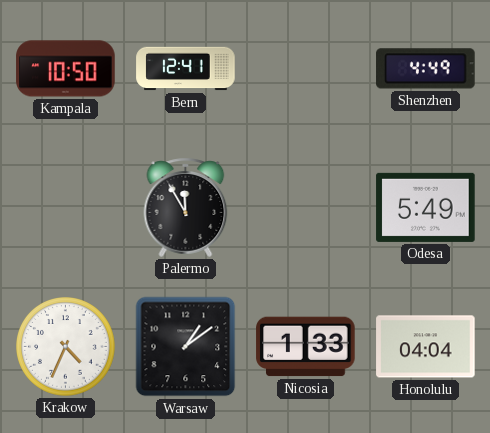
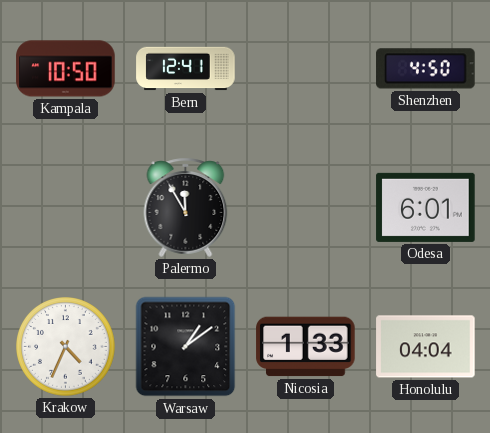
Shenzhen: 4:49 -> 4:50
Odesa: 5:49 -> 6:01
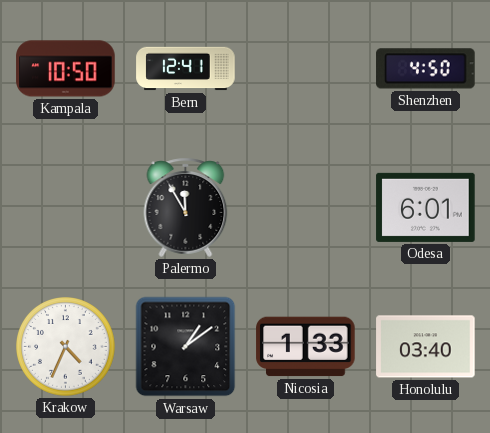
Honolulu: 04:04 -> 03:40
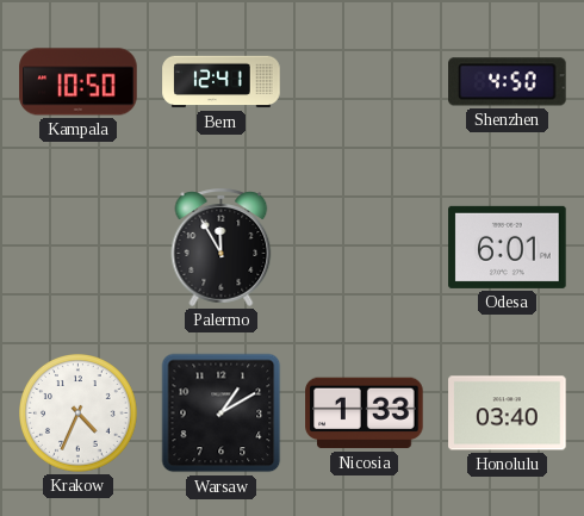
Warsaw: 1:09 -> 1:10
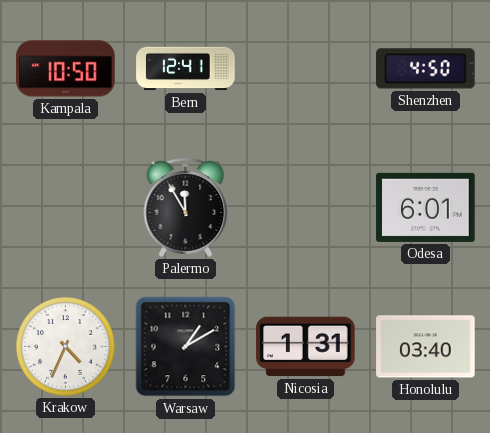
Nicosia: 1:33 -> 1:31
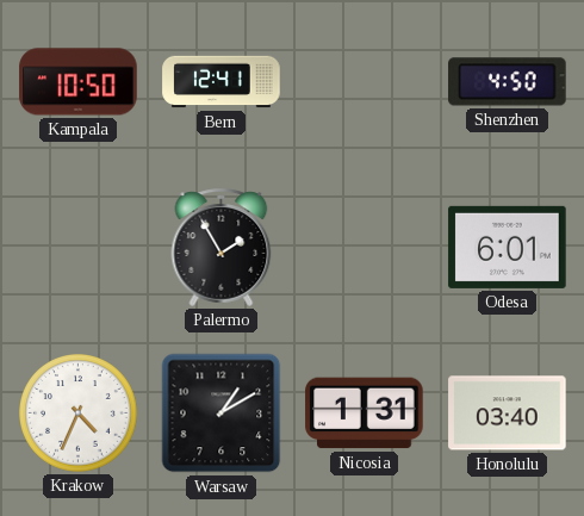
Palermo: 11:55 -> 1:55
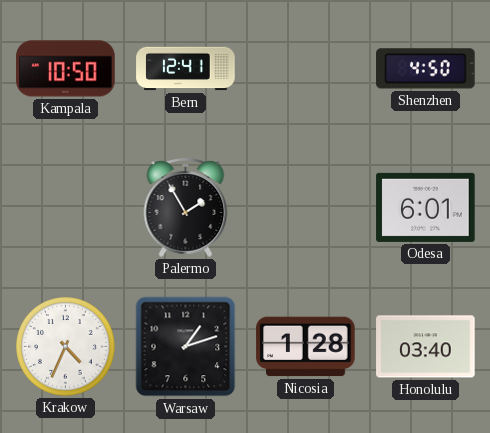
Warsaw: 1:10 -> 1:12
Nicosia: 1:31 -> 1:28
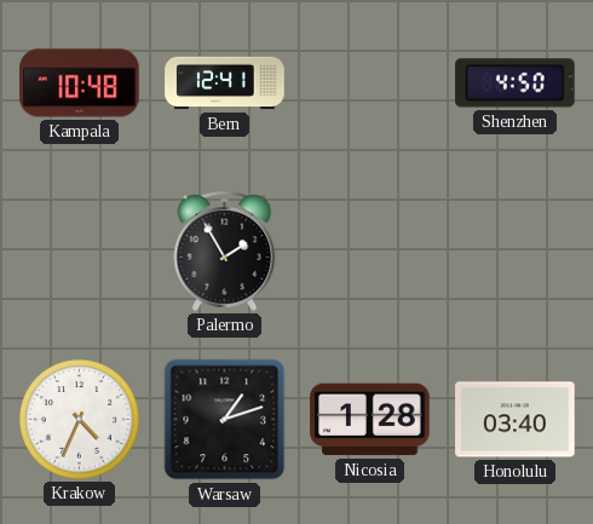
Kampala: 10:50 -> 10:48
Odesa: 6:01 -> none
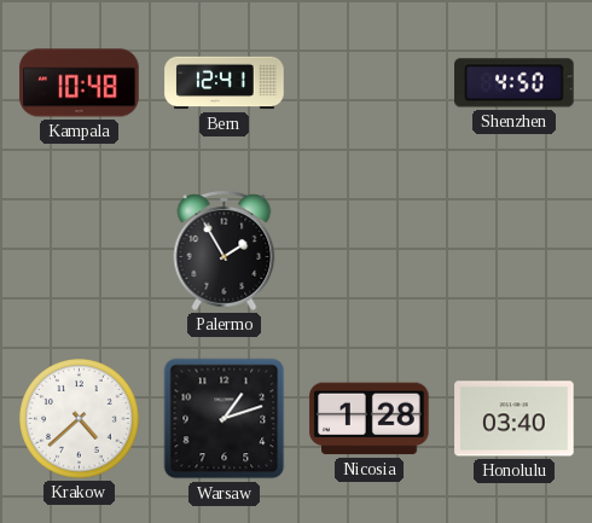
Krakow: 4:34 -> 4:38
